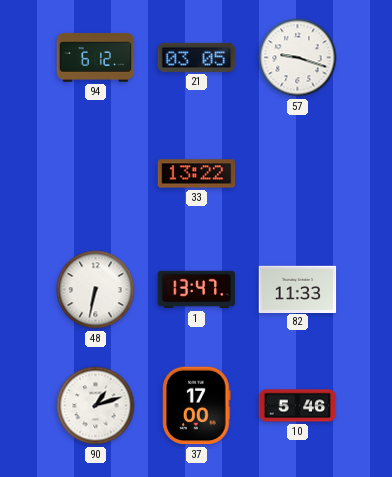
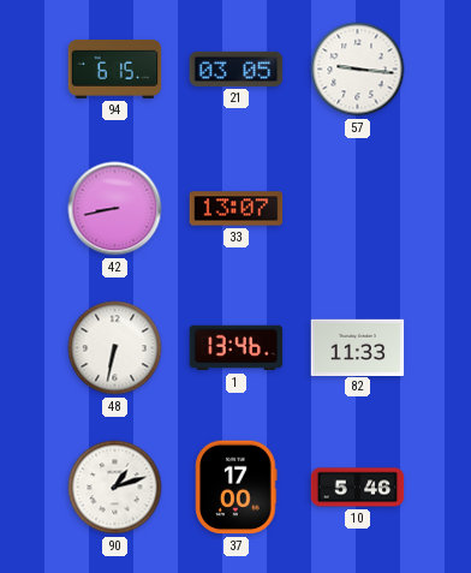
94: 6:12 -> 6:15
57: 9:18 -> 9:16
42: none -> 8:43
33: 13:22 -> 13:07
1: 13:47 -> 13:46
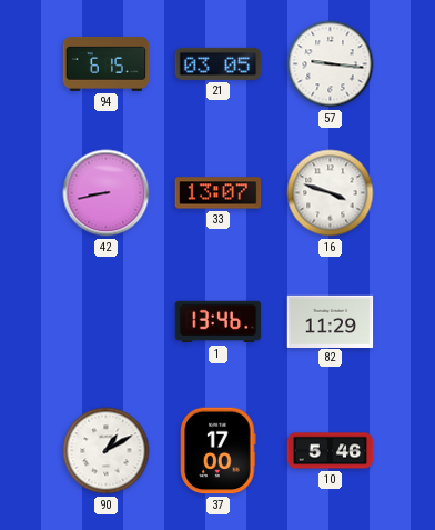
16: none -> 3:48
48: 6:32 -> none
82: 11:33 -> 11:29
90: 1:12 -> 1:10
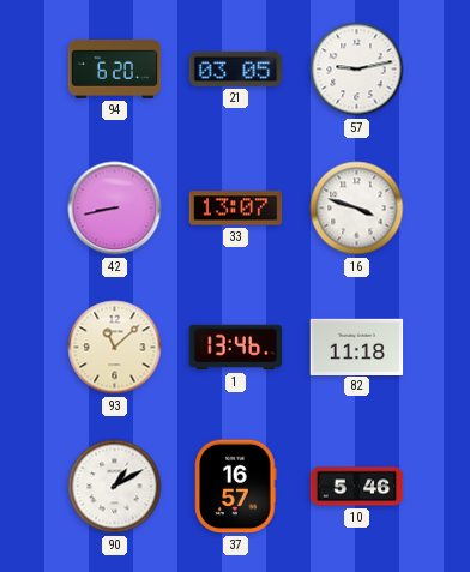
94: 6:15 -> 6:20
57: 9:16 -> 9:13
93: none -> 11:08
82: 11:29 -> 11:18
37: 17:00 -> 16:57
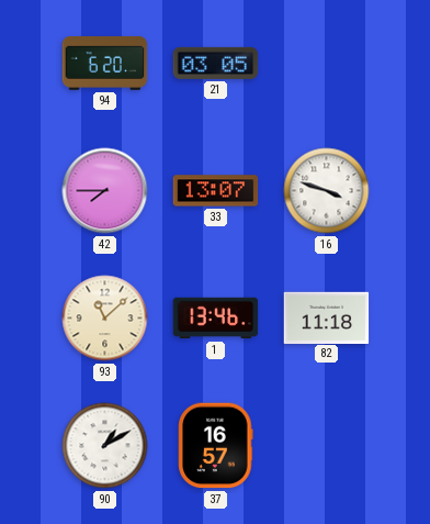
57: 9:13 -> none
42: 8:43 -> 7:45
10: 5:46 -> none
